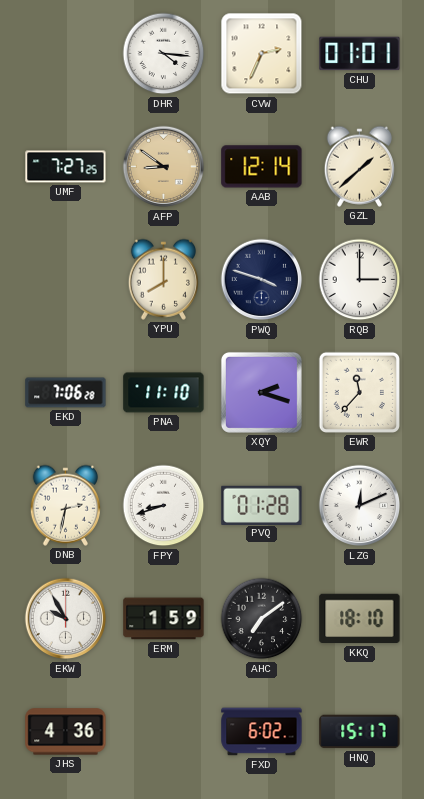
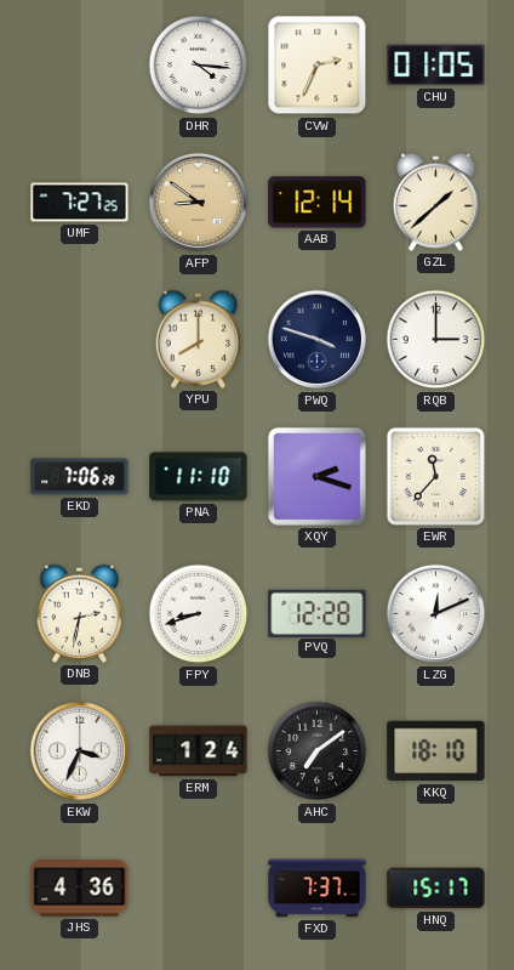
CHU: 01:01 -> 01:05
PVQ: 01:28 -> 12:28
EKW: 9:55 -> 3:34
ERM: 1:59 -> 1:24
FXD: 6:02 -> 7:37
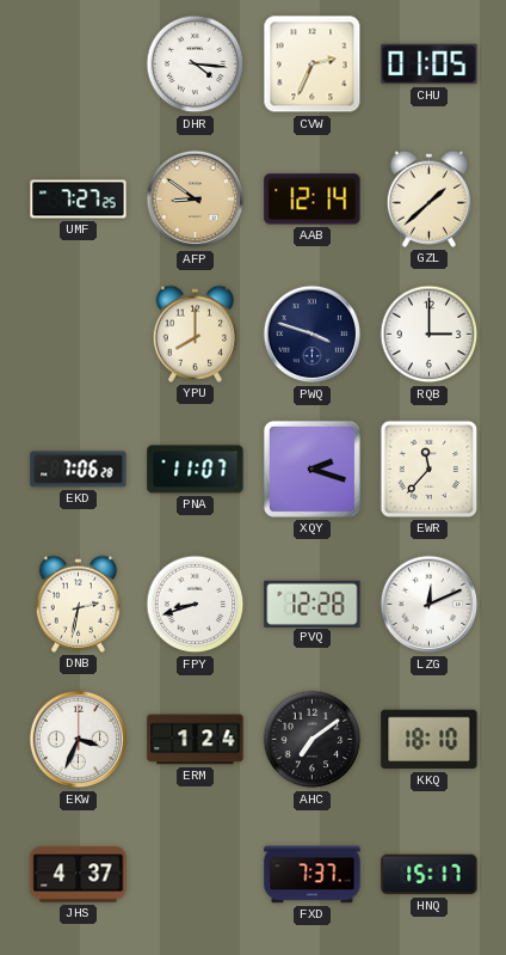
PNA: 11:10 -> 11:07
JHS: 4:36 -> 4:37
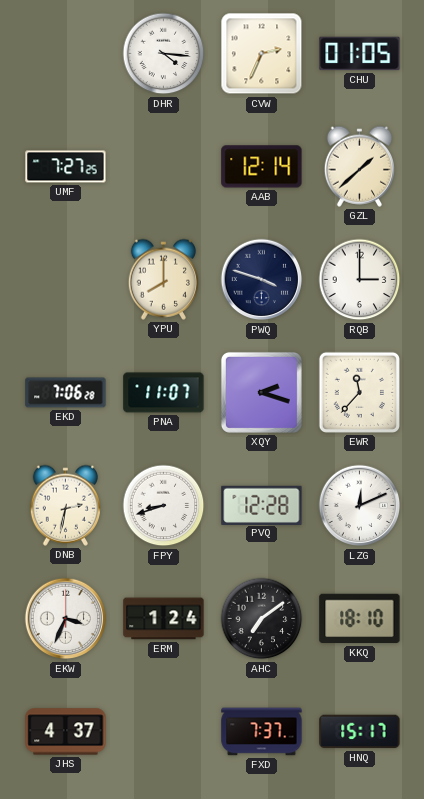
AFP: 8:51 -> none
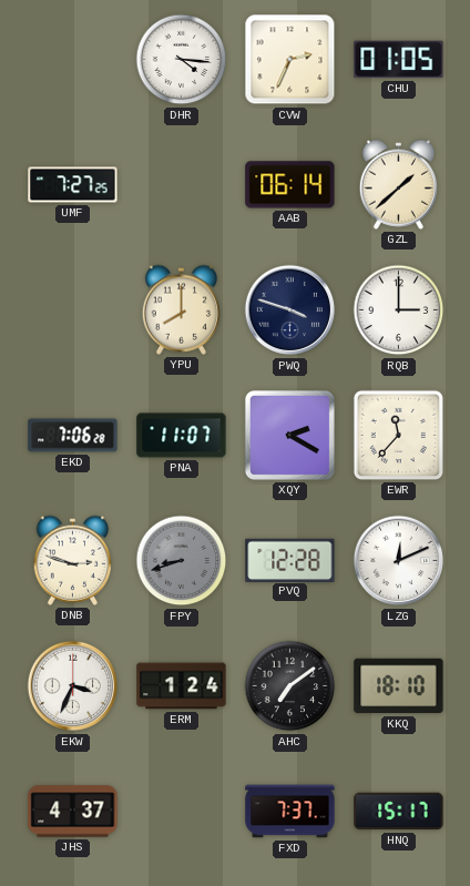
AAB: 12:14 -> 06:14
XQY: 2:18 -> 2:20
DNB: 2:32 -> 2:48
FPY dial: white -> grey
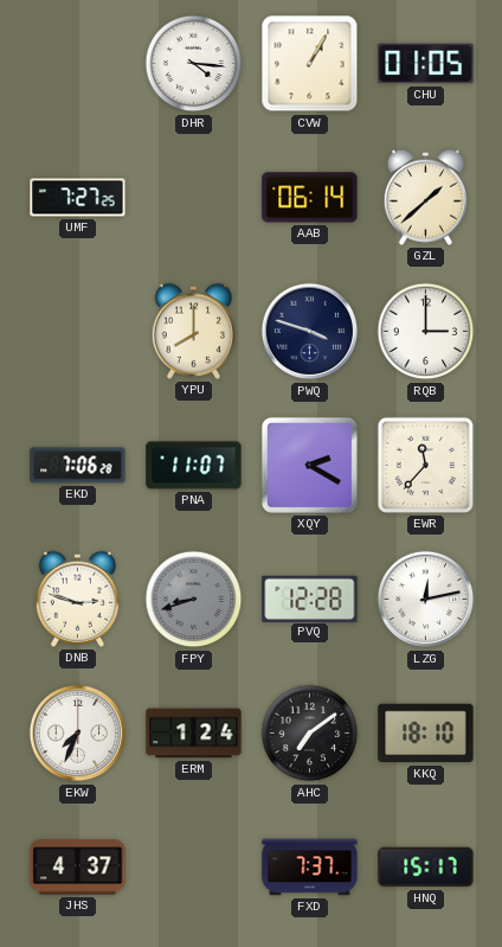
CVW: 2:34 -> 1:05
LZG: 12:11 -> 12:13
EKW: 3:34 -> 7:34
